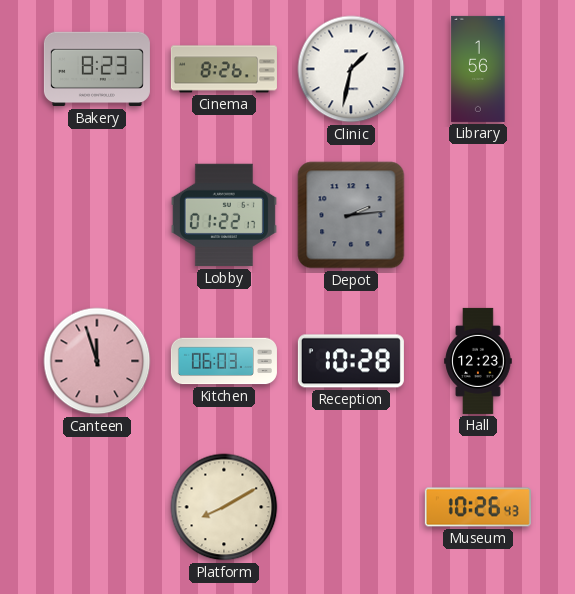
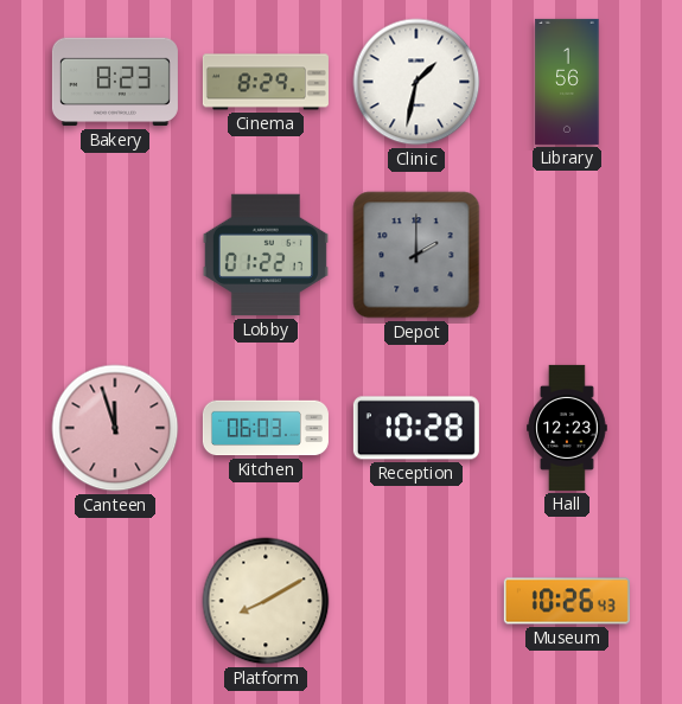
Cinema: 8:26 -> 8:29
Depot: 2:14 -> 2:00
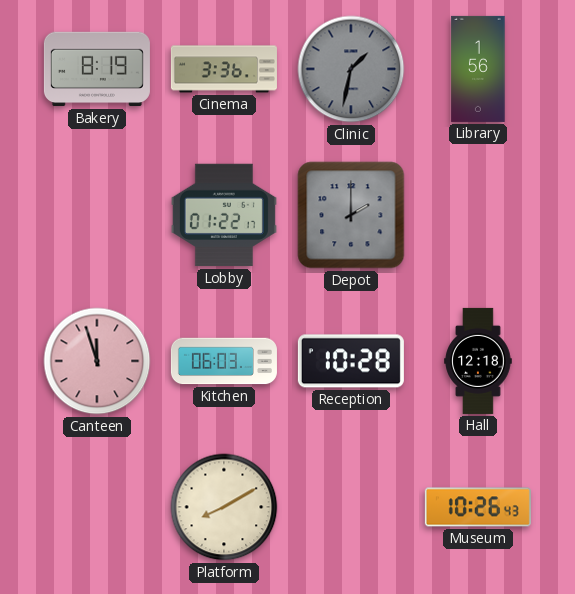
Bakery: 8:23 -> 8:19
Cinema: 8:29 -> 3:36
Clinic dial: white -> grey
Hall: 12:23 -> 12:18
